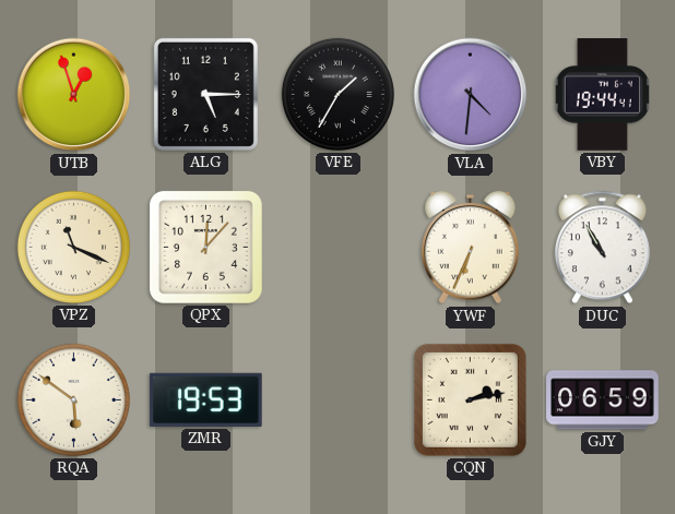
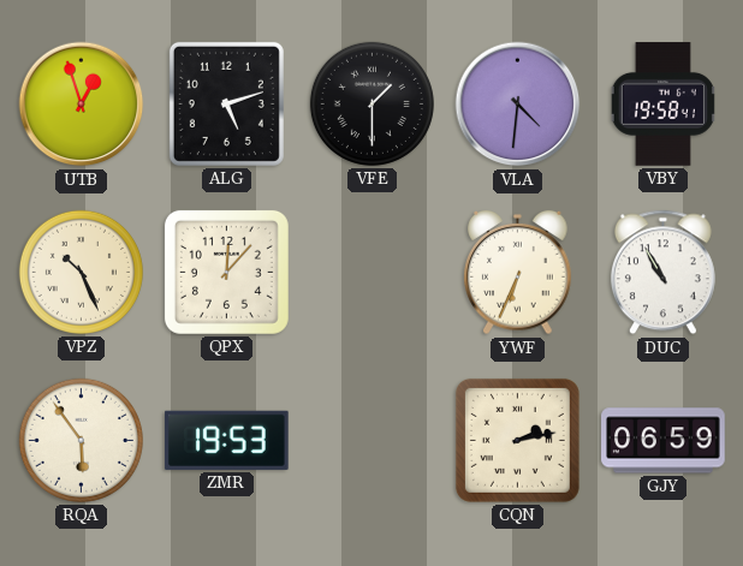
ALG: 5:15 -> 5:12
VFE: 1:35 -> 1:30
VBY: 19:44 -> 19:58
VPZ: 11:19 -> 10:26
RQA: 5:51 -> 5:54
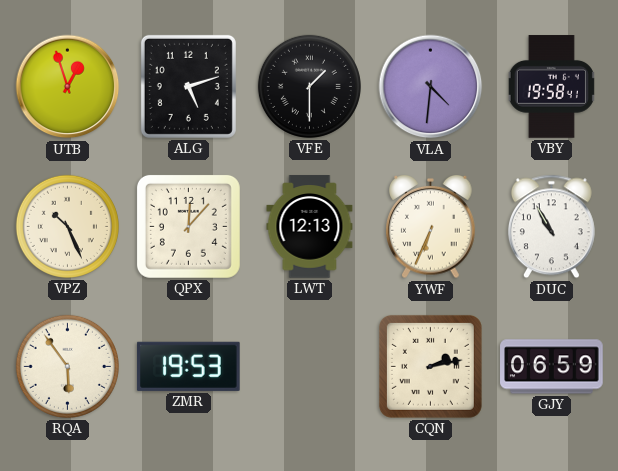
LWT: none -> 12:13
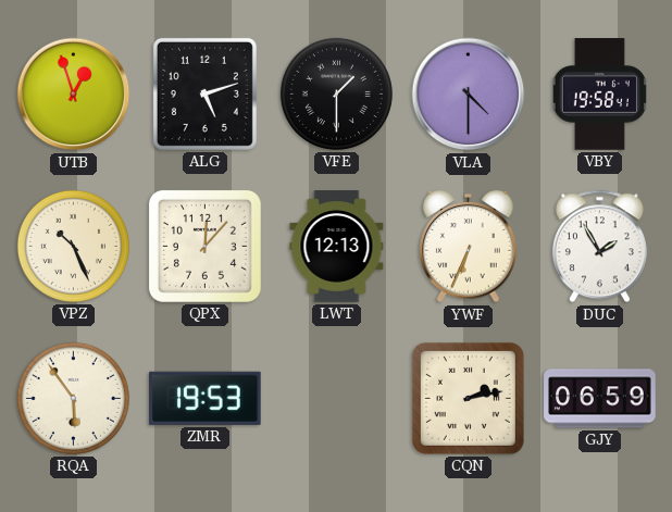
VLA: 4:31 -> 4:30
DUC: 10:55 -> 1:55
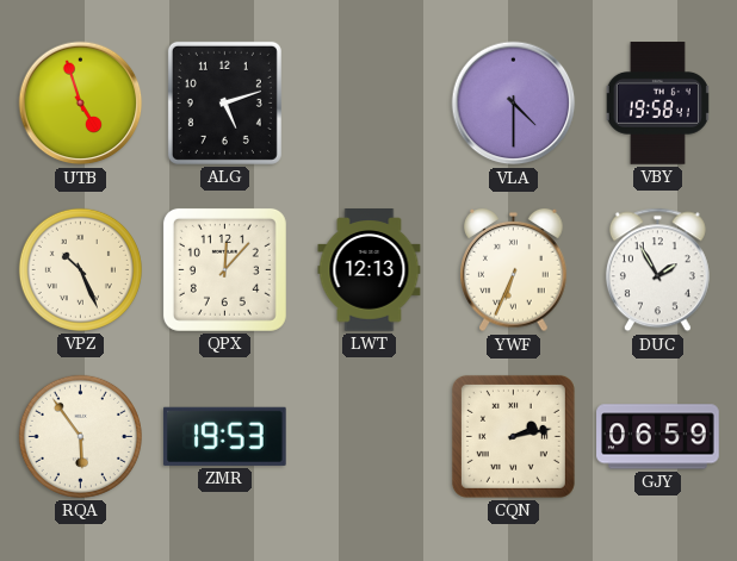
UTB: 12:57 -> 4:57
VFE: 1:30 -> none
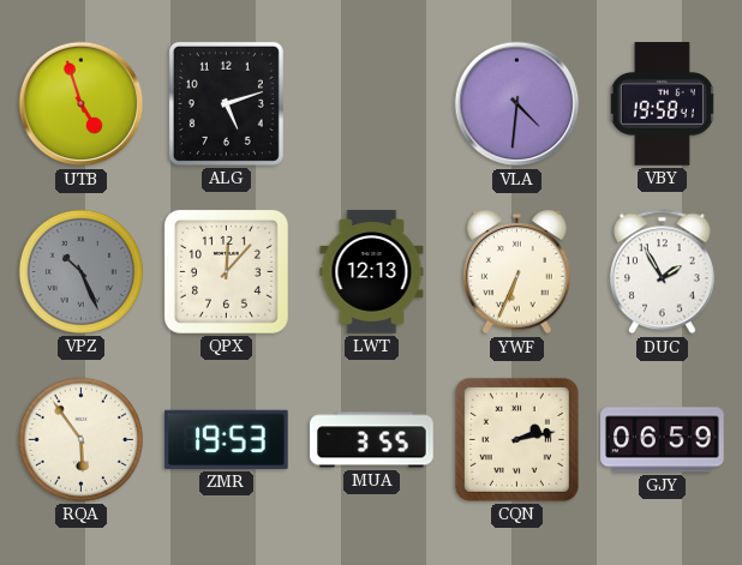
VLA: 4:30 -> 4:31
VPZ dial: cream -> grey
MUA: none -> 3:55
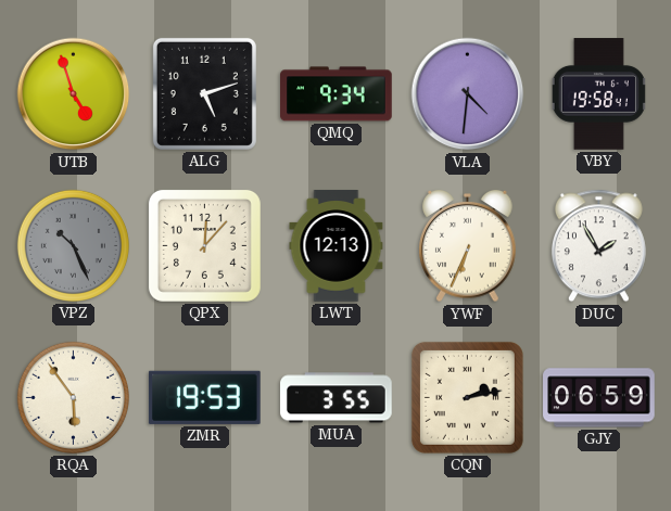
QMQ: none -> 9:34
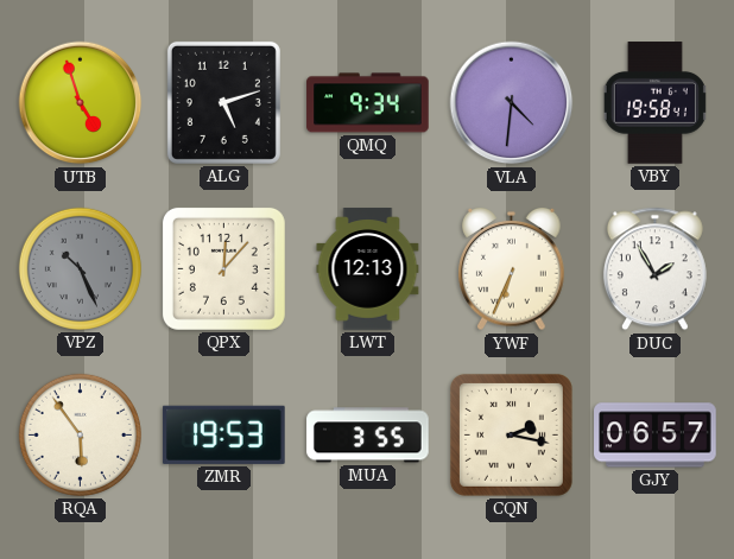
CQN: 2:13 -> 2:17
GJY: 06:59 -> 06:57
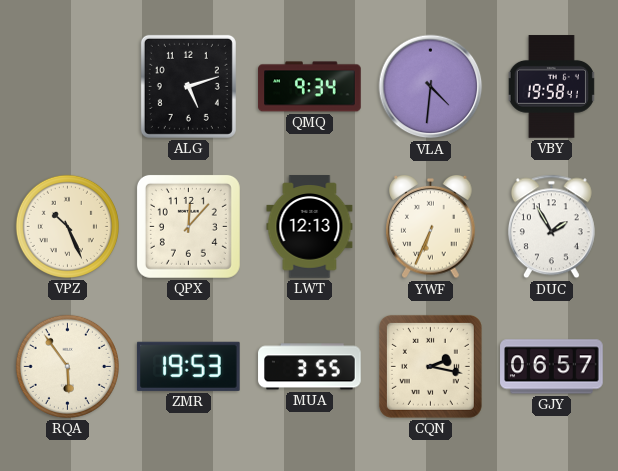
UTB: 4:57 -> none
VPZ dial: grey -> cream
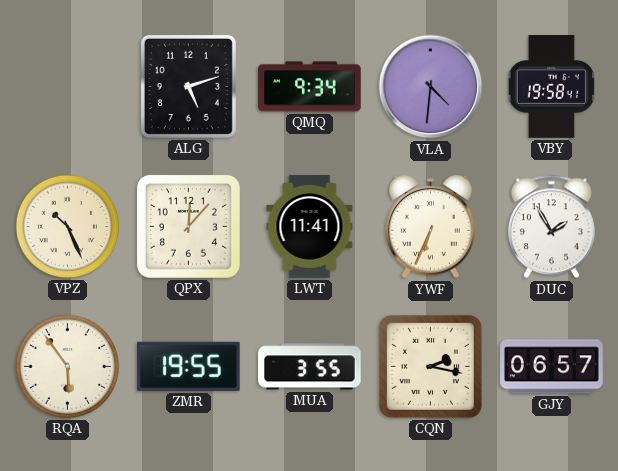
LWT: 12:13 -> 11:41
ZMR: 19:53 -> 19:55
